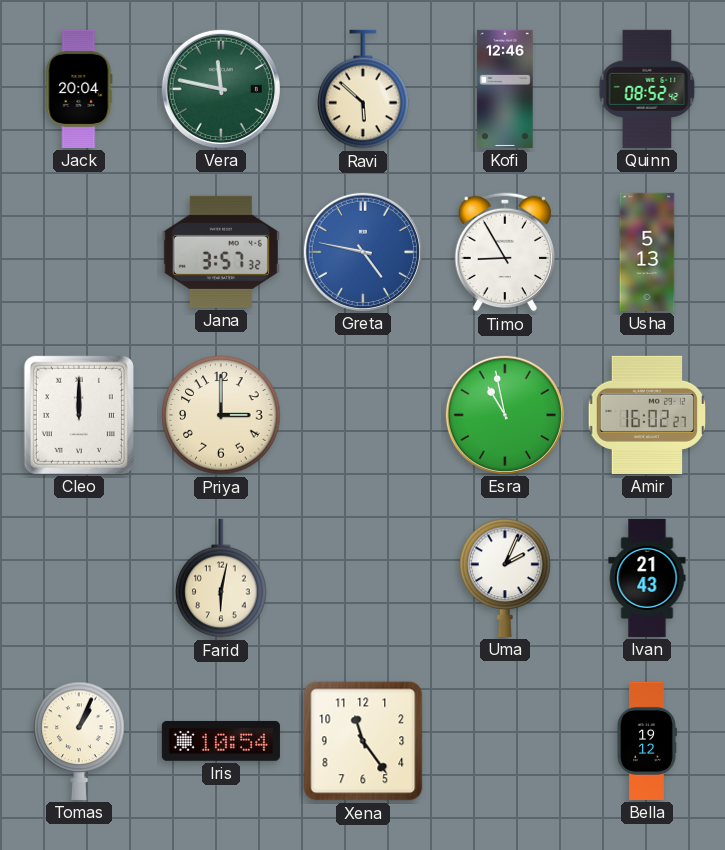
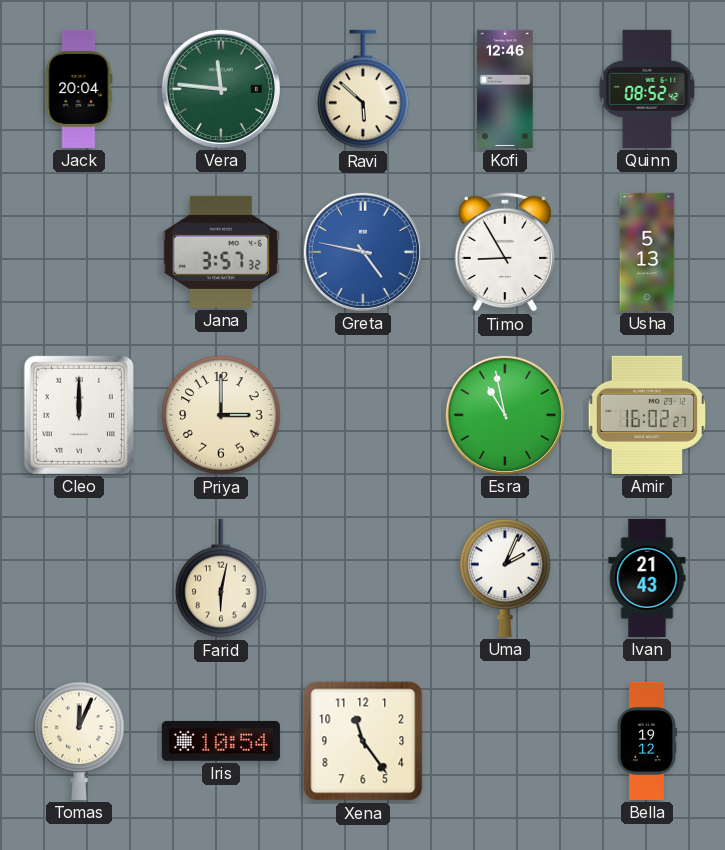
Vera: 11:47 -> 11:46
Tomas: 1:04 -> 12:04
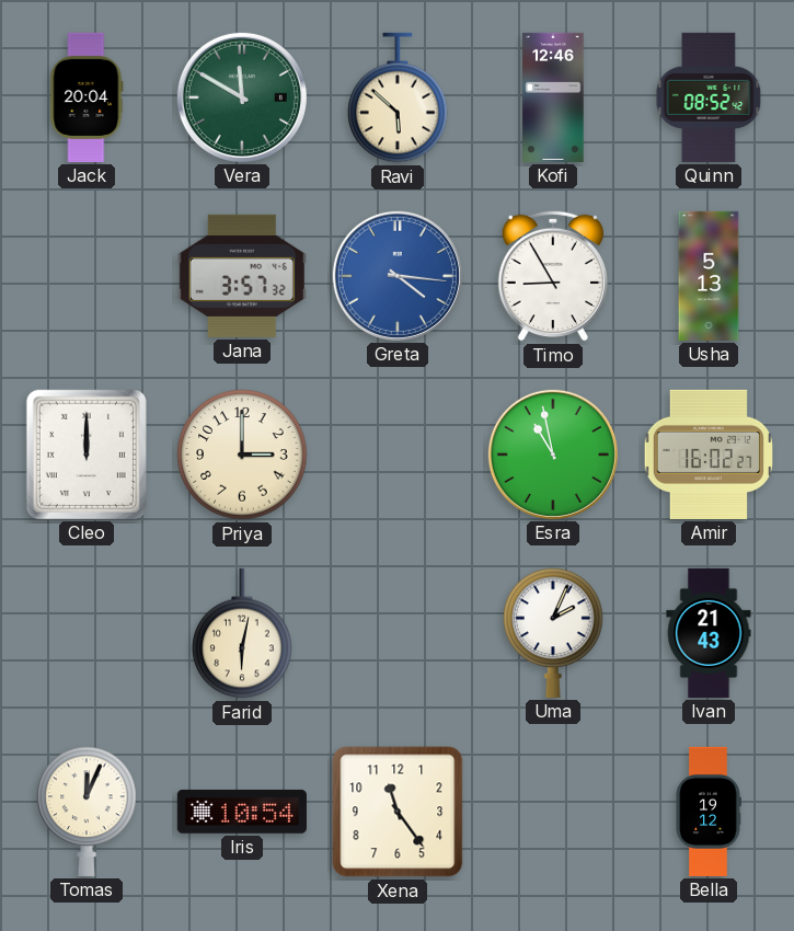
Vera: 11:46 -> 11:50
Greta: 4:47 -> 4:16
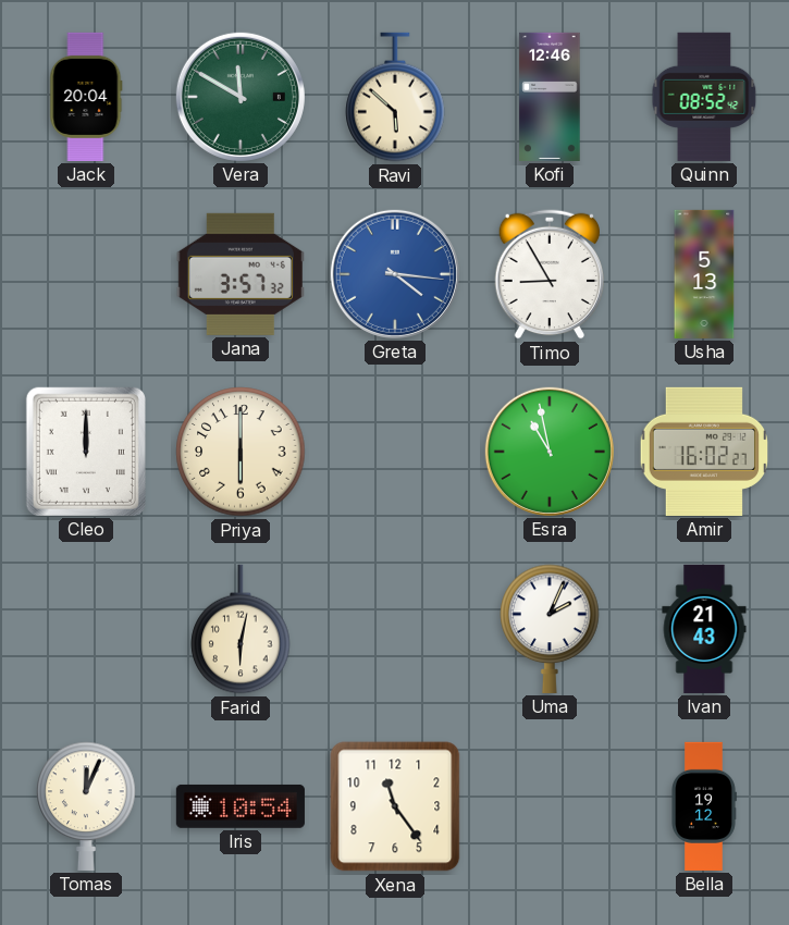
Priya: 3:00 -> 6:00
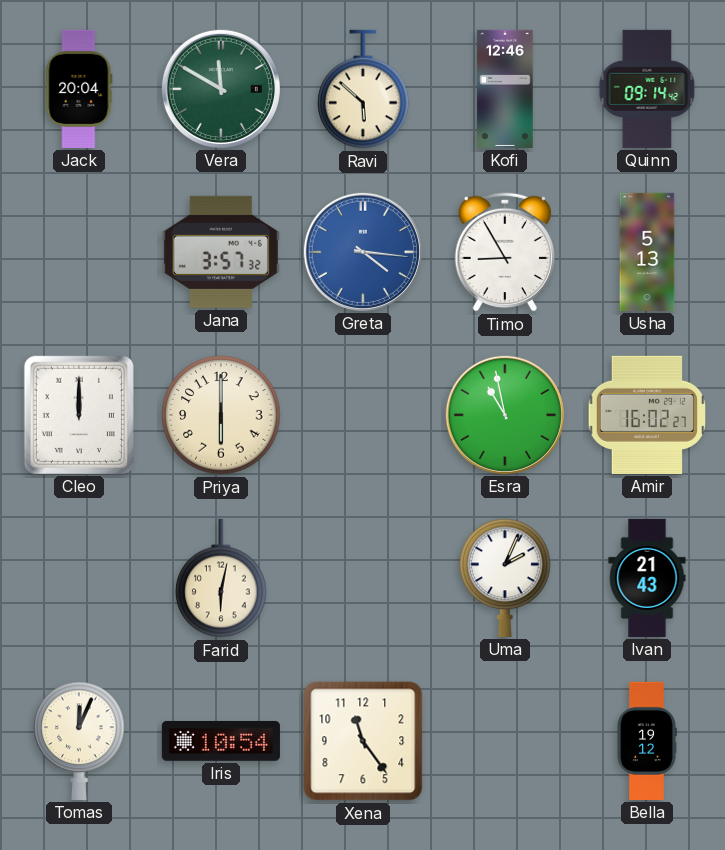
Quinn: 08:52 -> 09:14
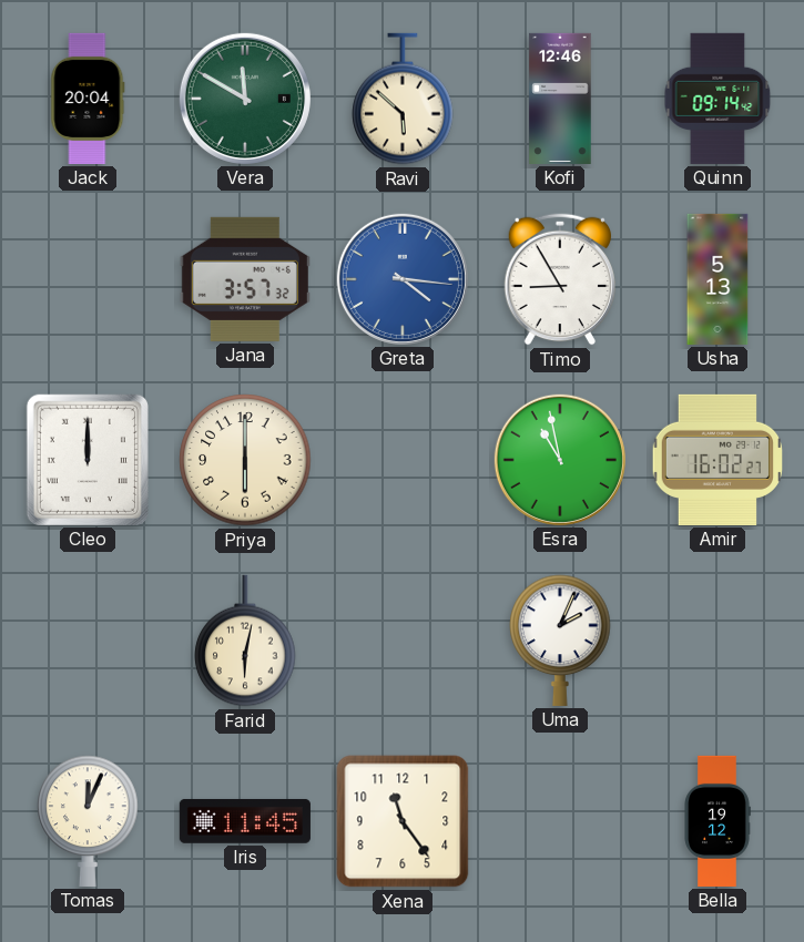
Ivan: 21:43 -> none
Iris: 10:54 -> 11:45
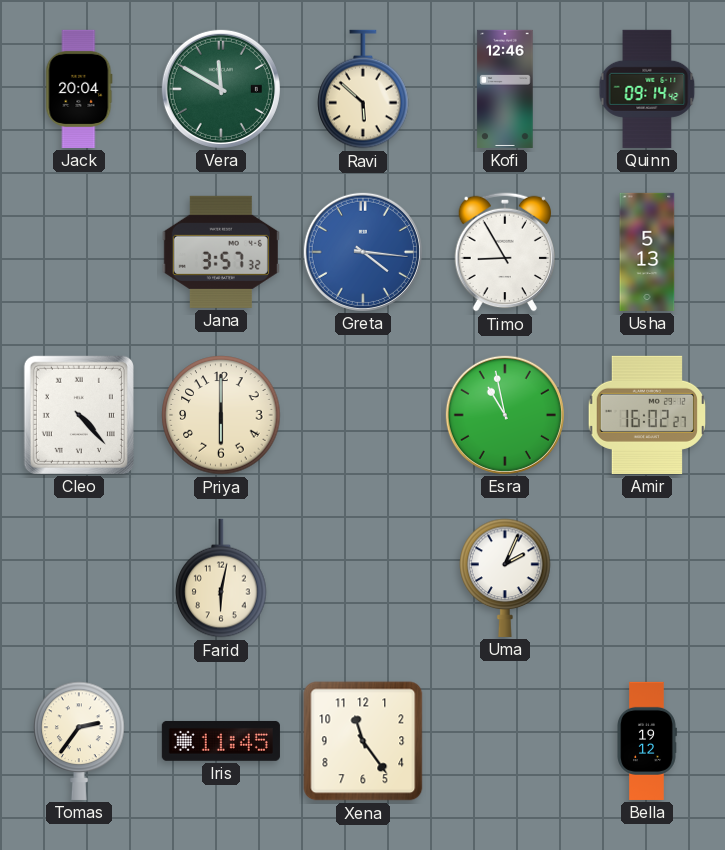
Cleo: 12:00 -> 4:23
Tomas: 12:04 -> 2:36
